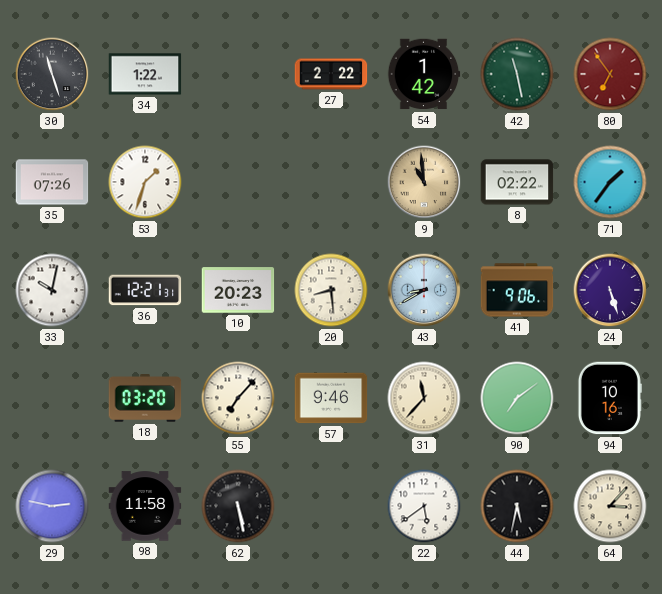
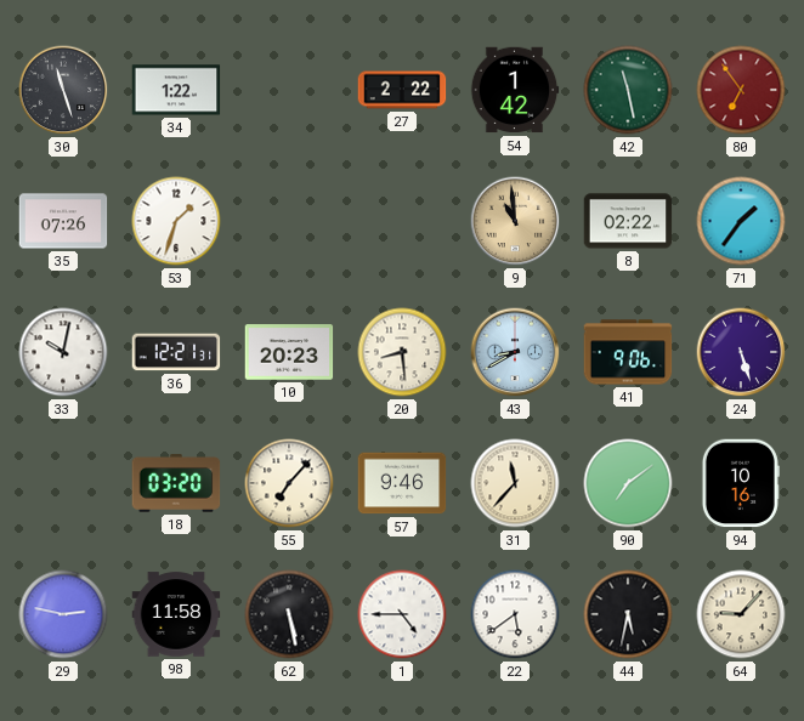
1: none -> 4:45
64: 3:07 -> 9:07
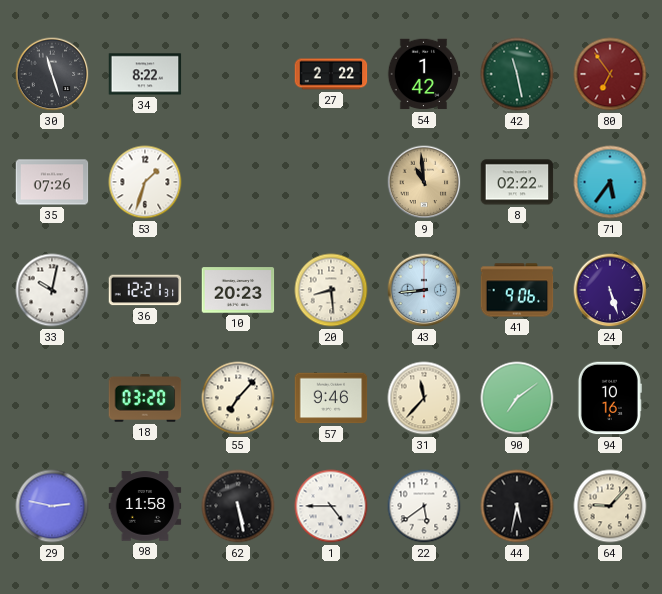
34: 1:22 -> 8:22
71: 1:36 -> 5:36
43: 8:40 -> 8:44
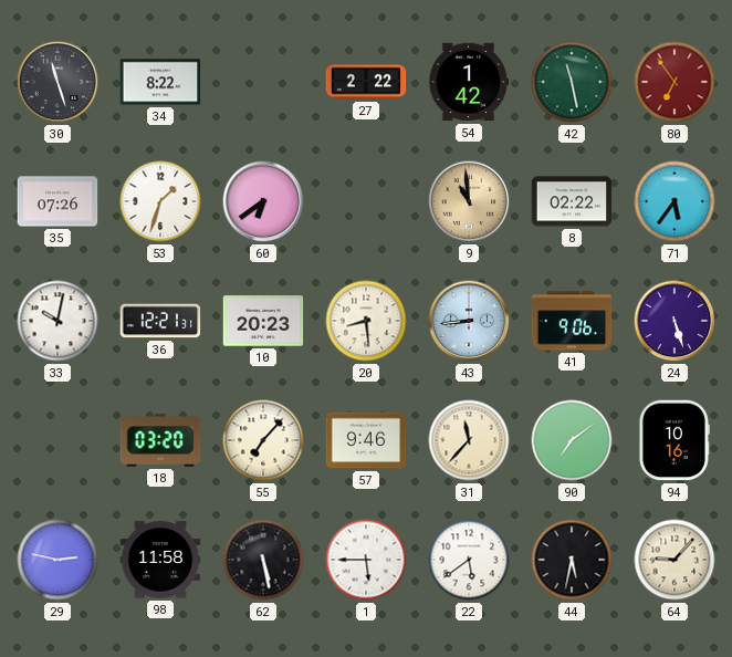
60: none -> 6:39
1: 4:45 -> 5:45
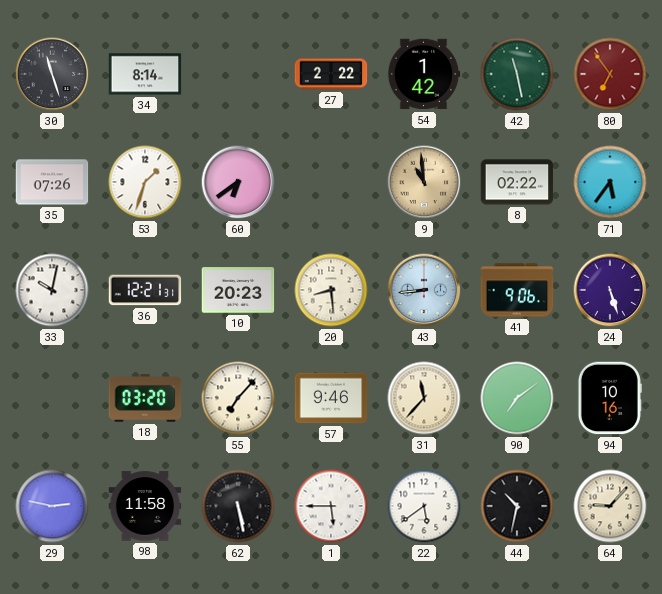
34: 8:22 -> 8:14
44: 5:32 -> 10:32
